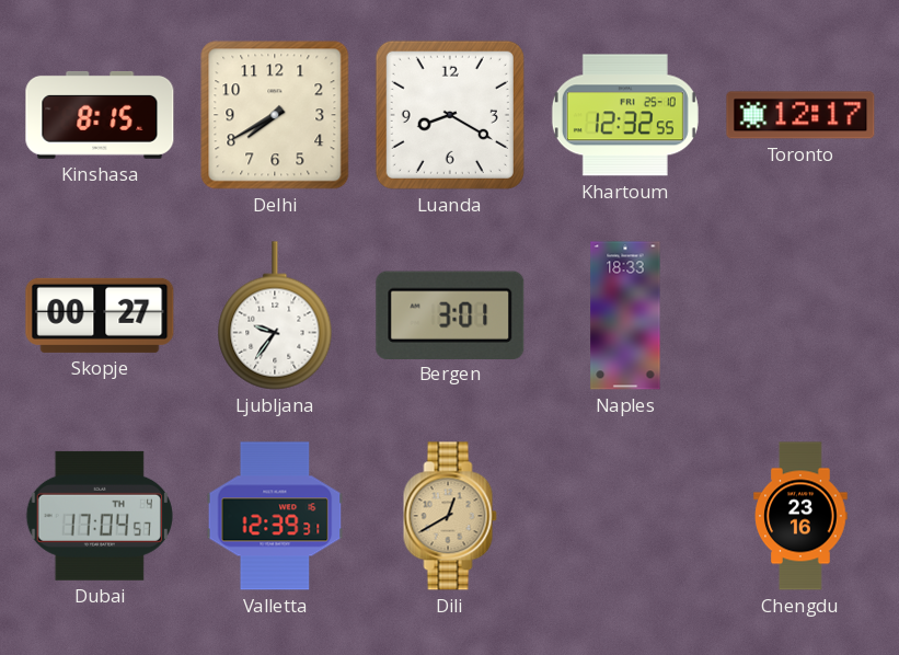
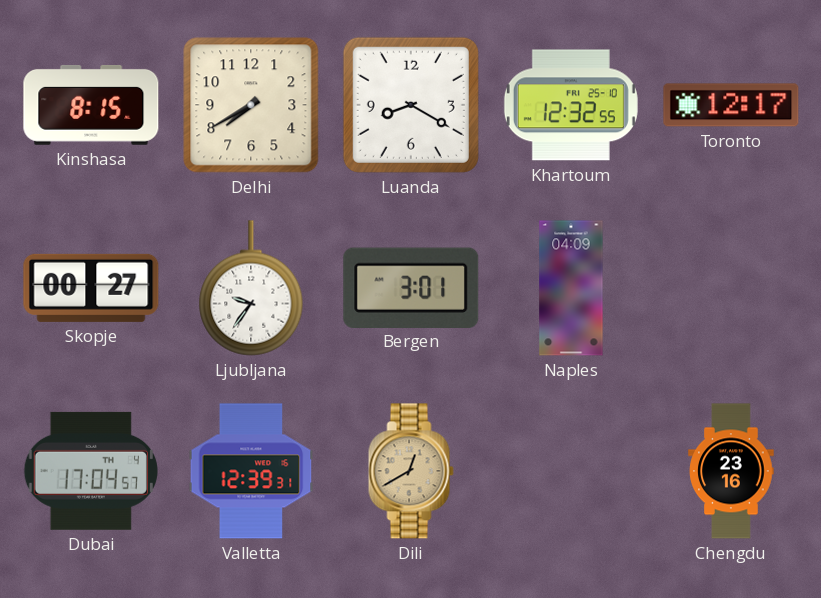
Naples: 18:33 -> 04:09
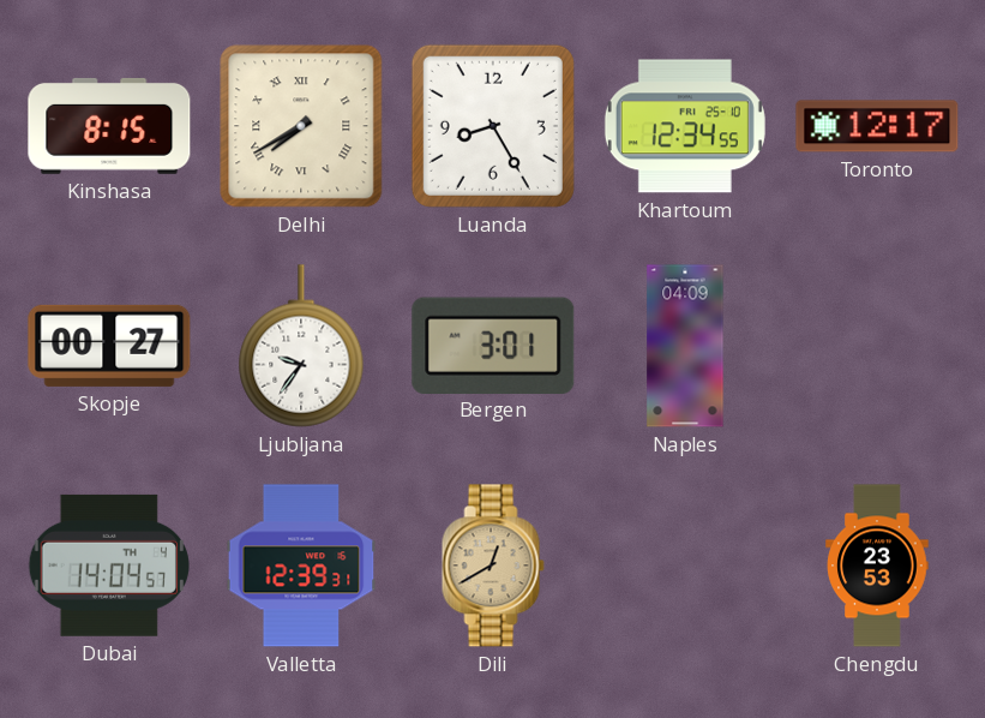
Delhi numerals: Arabic -> Roman
Luanda: 8:20 -> 8:25
Khartoum: 12:32 -> 12:34
Dubai: 17:04 -> 14:04
Chengdu: 23:16 -> 23:53
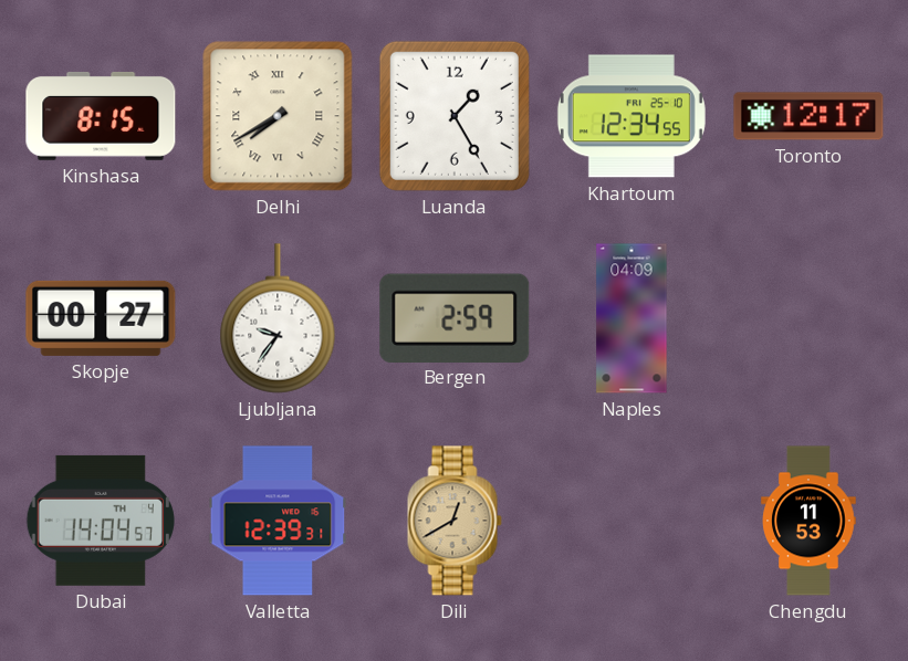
Luanda: 8:25 -> 1:25
Bergen: 3:01 -> 2:59
Chengdu: 23:53 -> 11:53
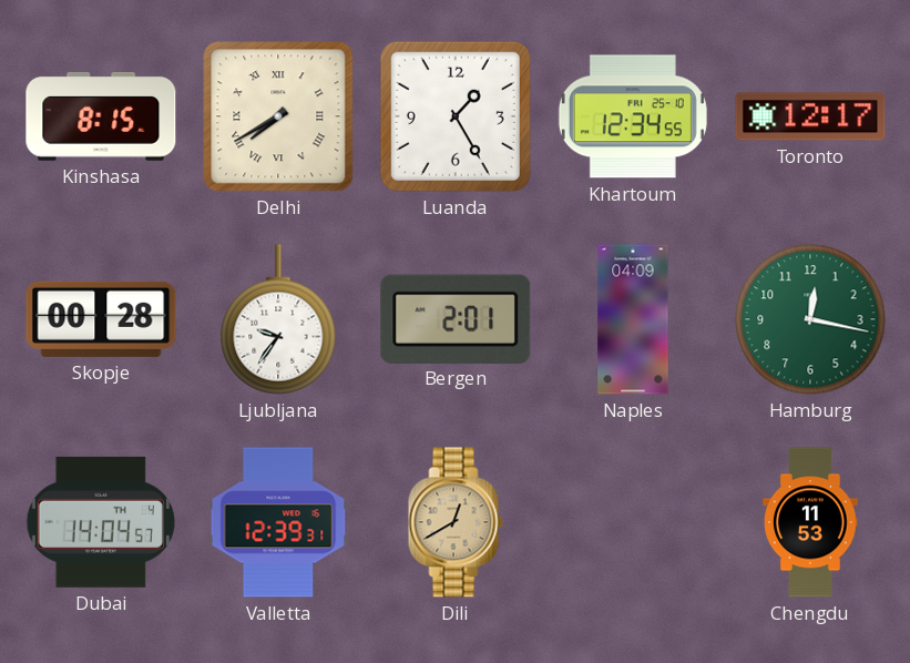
Skopje: 00:27 -> 00:28
Bergen: 2:59 -> 2:01
Hamburg: none -> 12:17
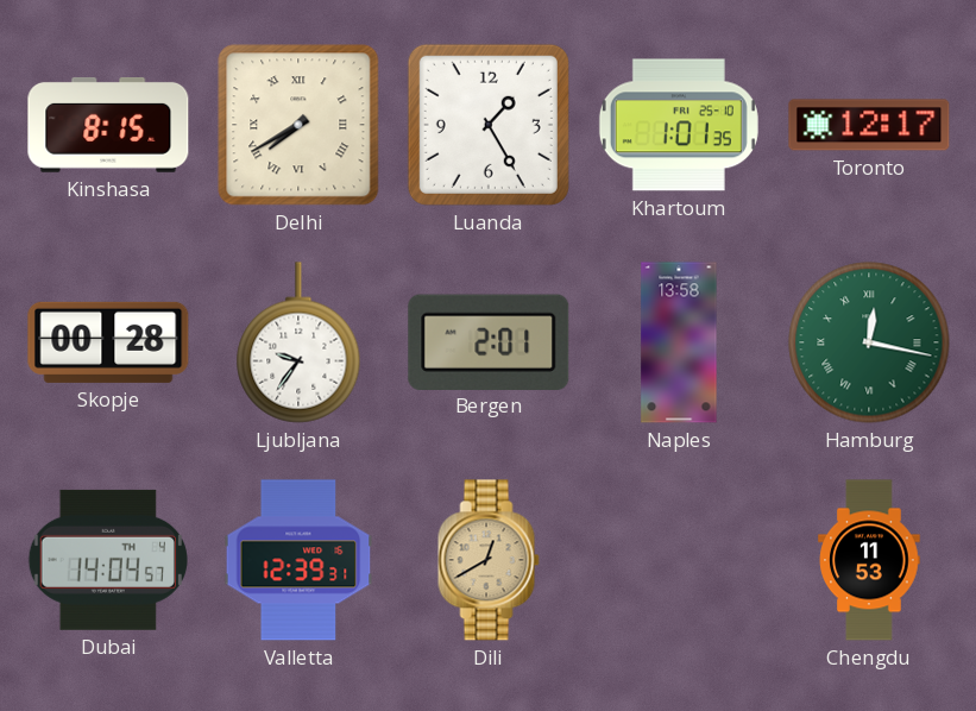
Khartoum: 12:34 -> 1:01
Naples: 04:09 -> 13:58
Hamburg numerals: Arabic -> Roman
